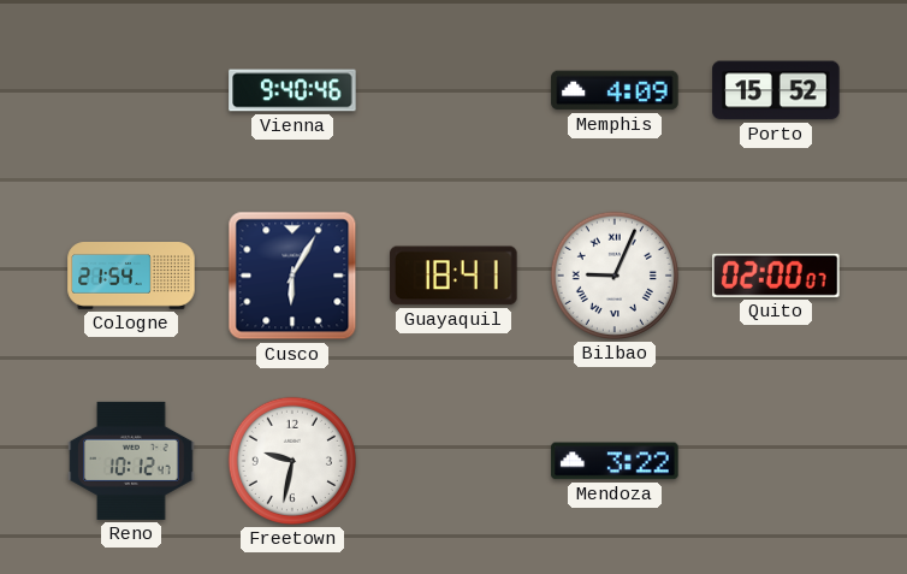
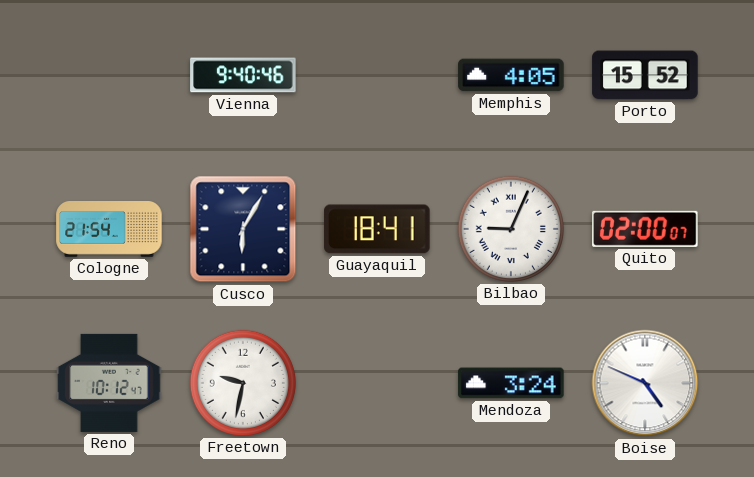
Memphis: 4:09 -> 4:05
Mendoza: 3:22 -> 3:24
Boise: none -> 4:49
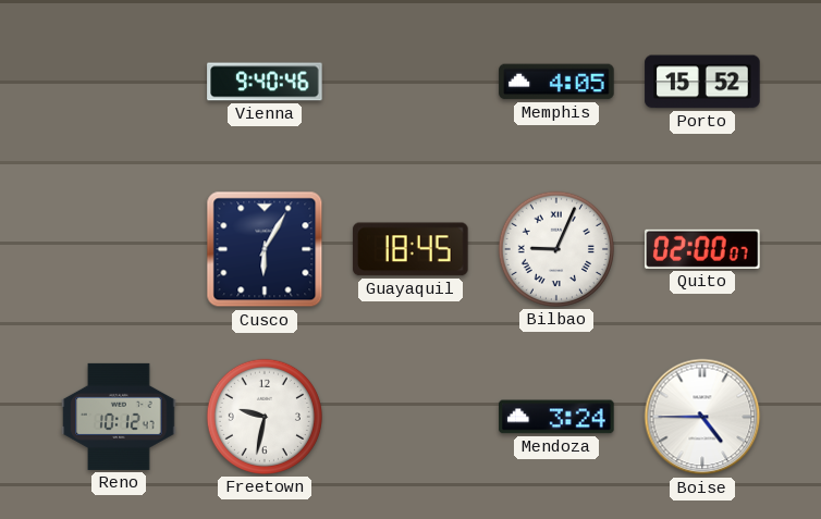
Cologne: 21:54 -> none
Guayaquil: 18:41 -> 18:45
Boise: 4:49 -> 4:45
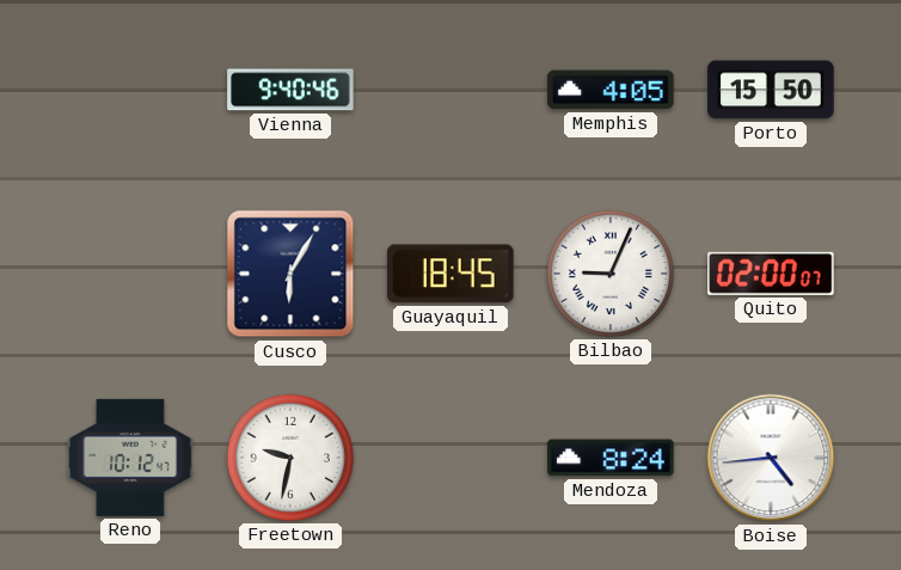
Porto: 15:52 -> 15:50
Mendoza: 3:24 -> 8:24
Boise: 4:45 -> 4:44
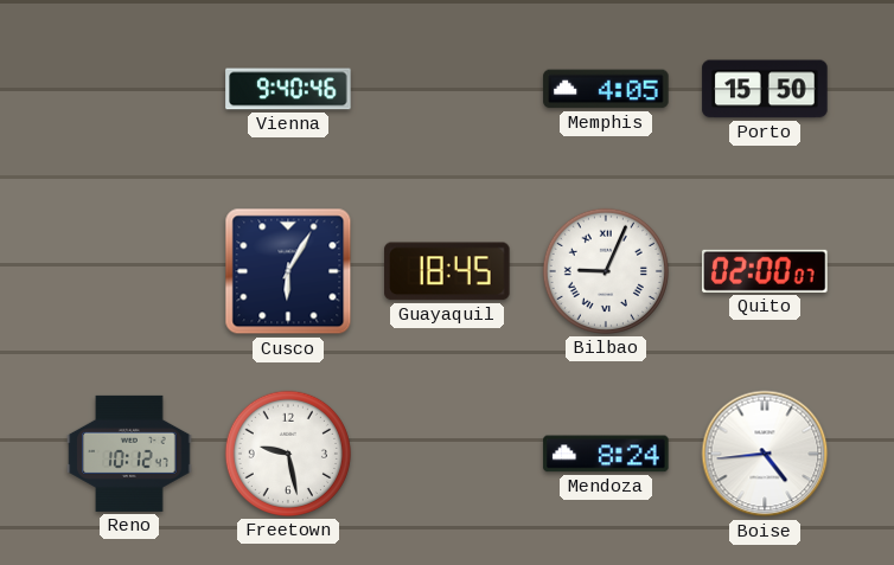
Freetown: 9:32 -> 9:28
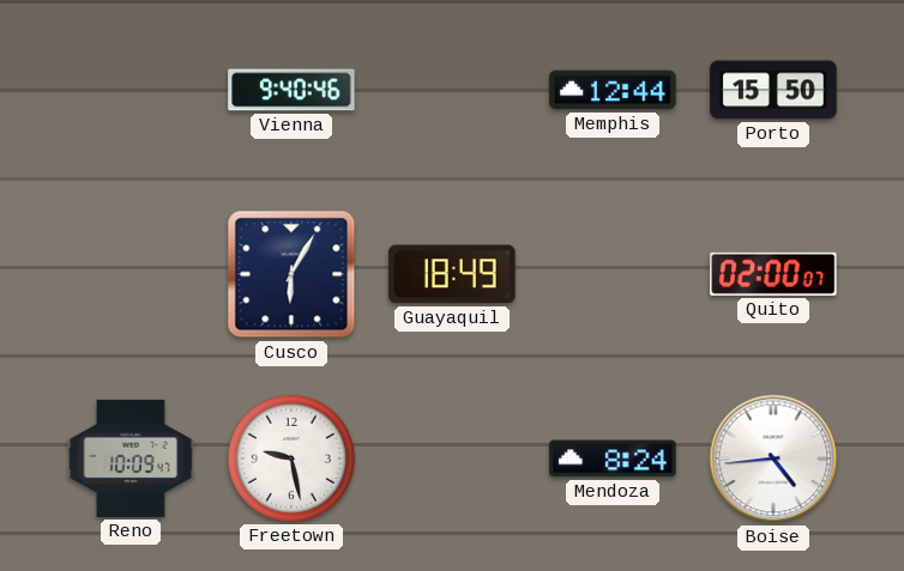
Memphis: 4:05 -> 12:44
Guayaquil: 18:45 -> 18:49
Bilbao: 9:04 -> none
Reno: 10:12 -> 10:09
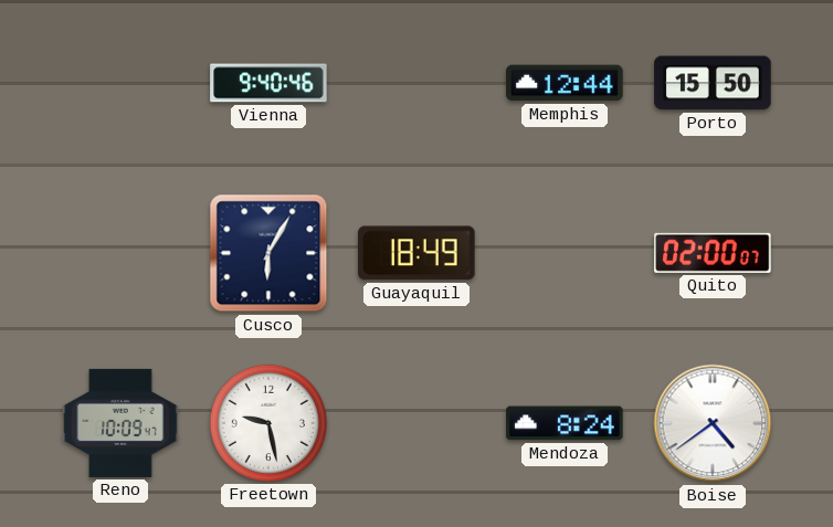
Boise: 4:44 -> 4:39
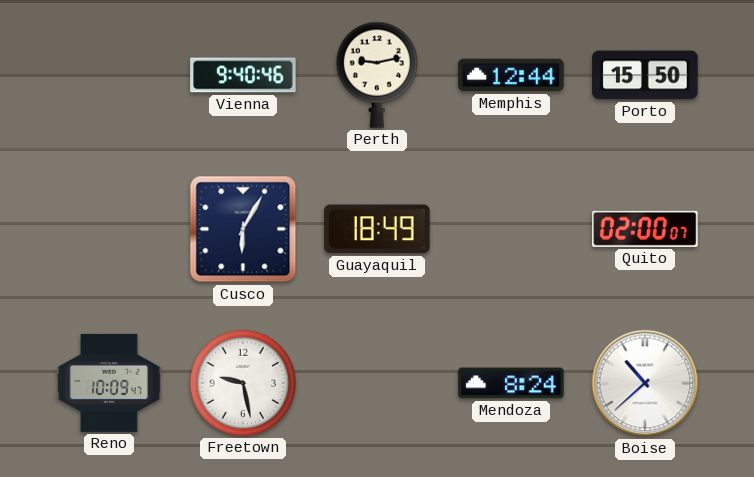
Perth: none -> 9:13
Boise: 4:39 -> 10:38
